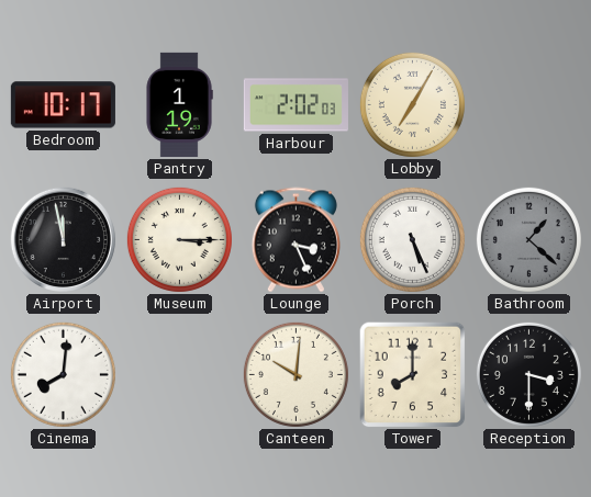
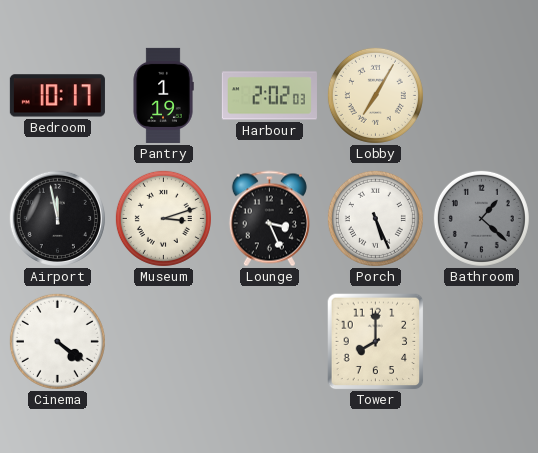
Museum: 3:15 -> 3:12
Cinema: 8:01 -> 4:21
Canteen: 10:01 -> none
Reception: 3:30 -> none
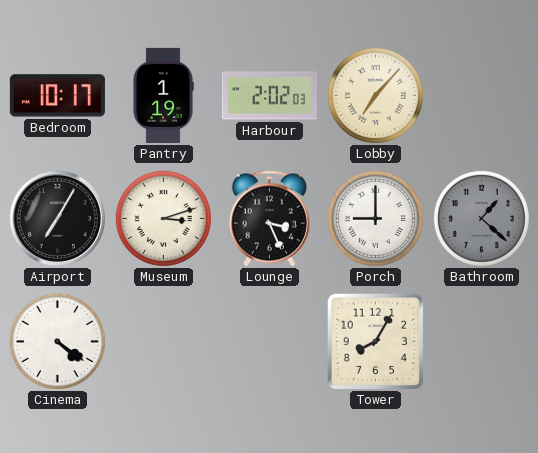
Lobby: 7:05 -> 7:07
Airport: 11:58 -> 7:05
Porch: 5:26 -> 9:00
Tower: 8:00 -> 8:05
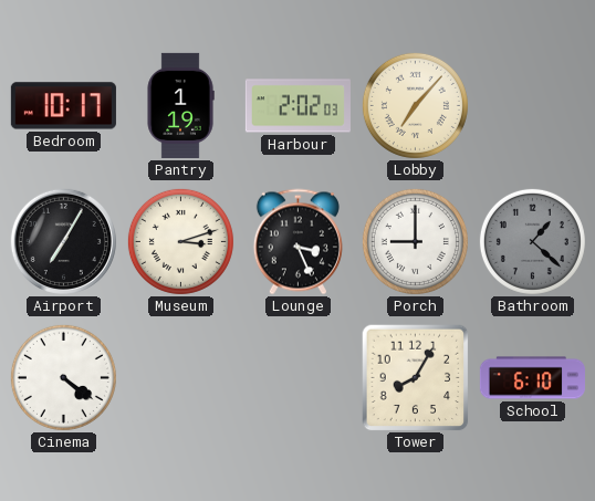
School: none -> 6:10
